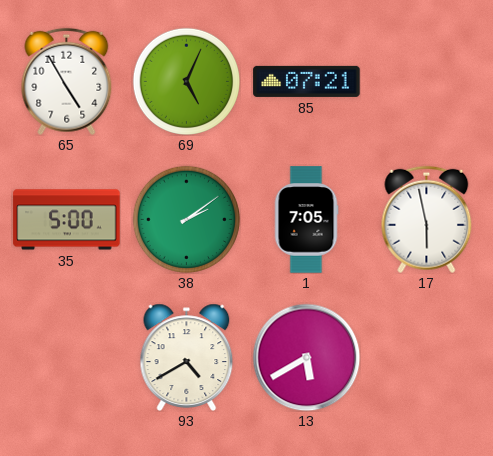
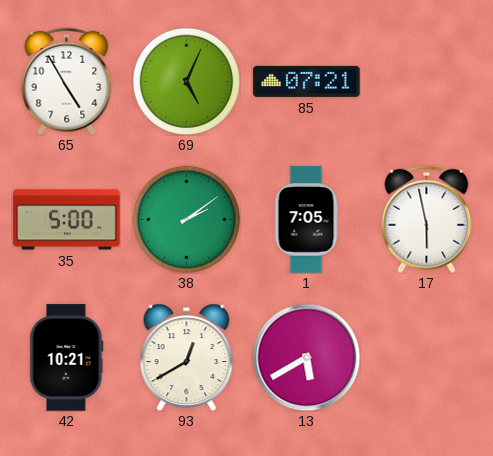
42: none -> 10:21
93: 4:40 -> 12:40
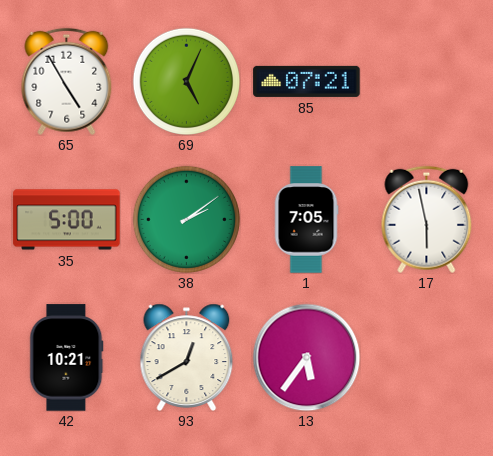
13: 5:40 -> 5:36
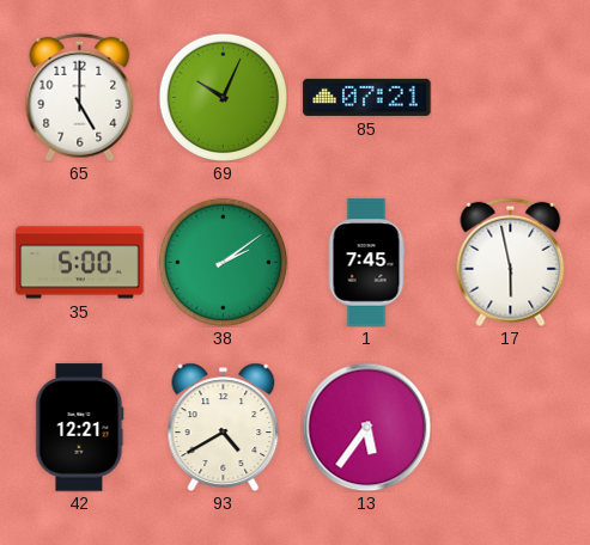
65: 4:55 -> 5:00
69: 5:04 -> 10:04
1: 7:05 -> 7:45
42: 10:21 -> 12:21
93: 12:40 -> 4:40
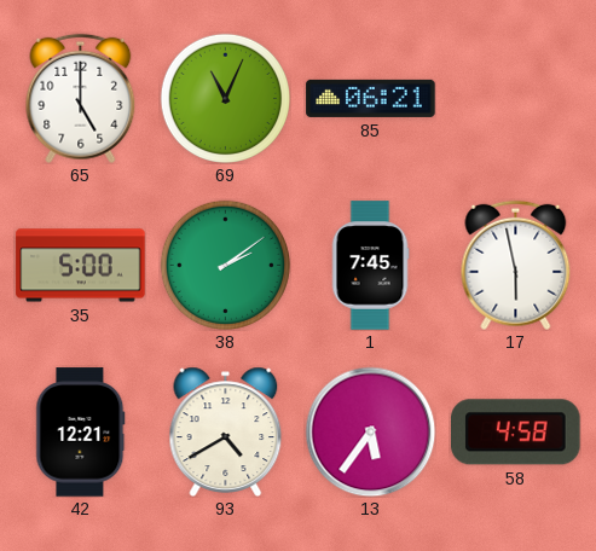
69: 10:04 -> 11:04
85: 07:21 -> 06:21
58: none -> 4:58
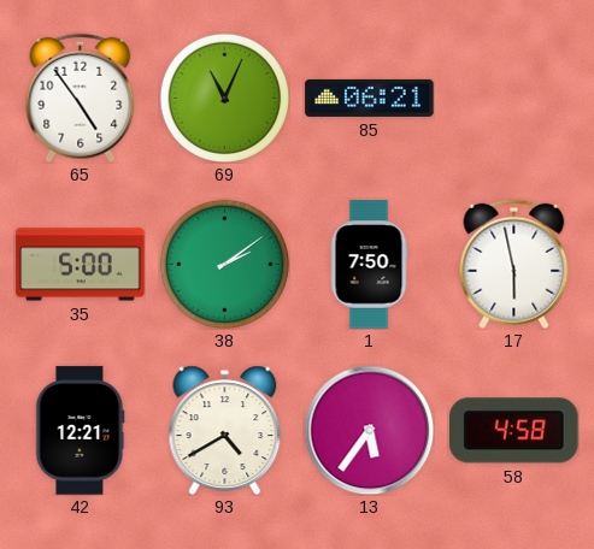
65: 5:00 -> 4:54
1: 7:45 -> 7:50
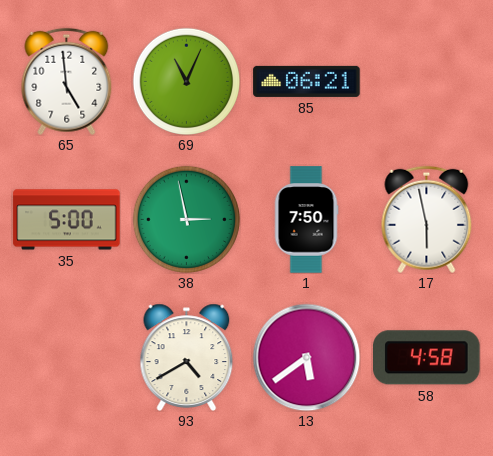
65: 4:54 -> 4:59
38: 2:09 -> 2:58
42: 12:21 -> none
13: 5:36 -> 5:39
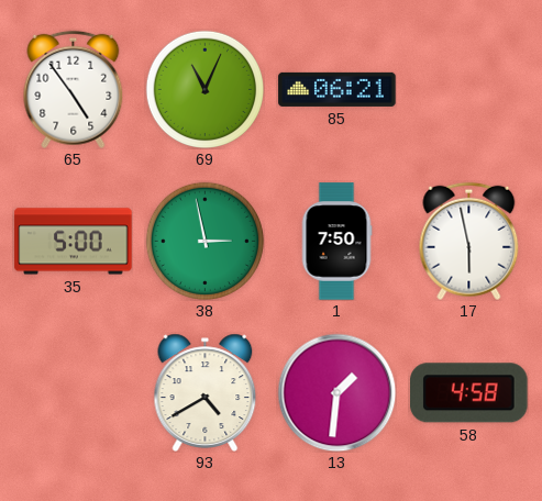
65: 4:59 -> 4:54
13: 5:39 -> 1:31
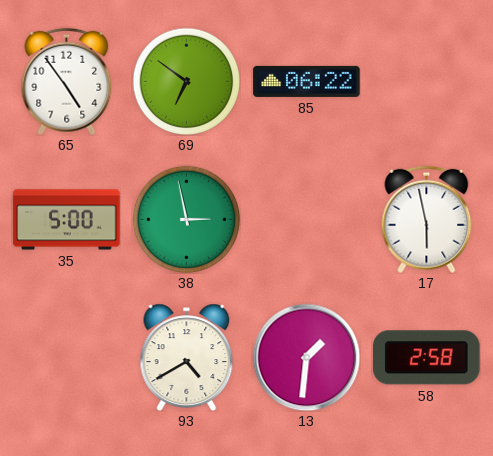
69: 11:04 -> 6:51
85: 06:21 -> 06:22
1: 7:50 -> none
58: 4:58 -> 2:58
